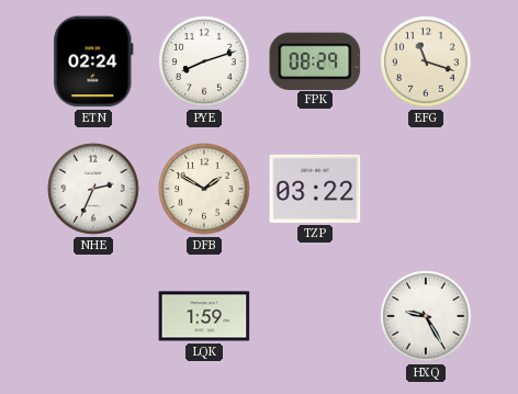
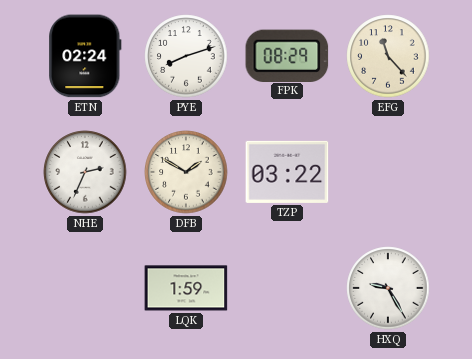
EFG: 11:18 -> 11:23
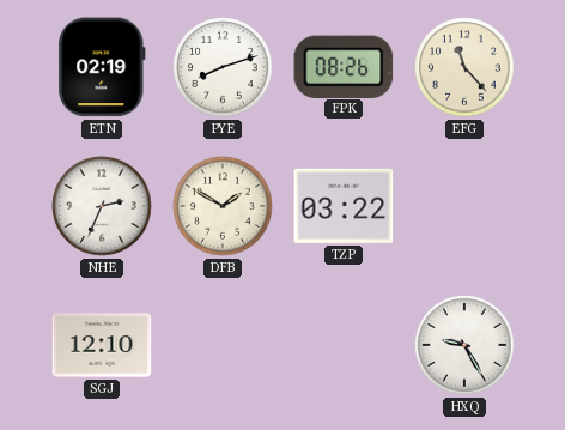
ETN: 02:24 -> 02:19
FPK: 08:29 -> 08:26
SGJ: none -> 12:10
LQK: 1:59 -> none
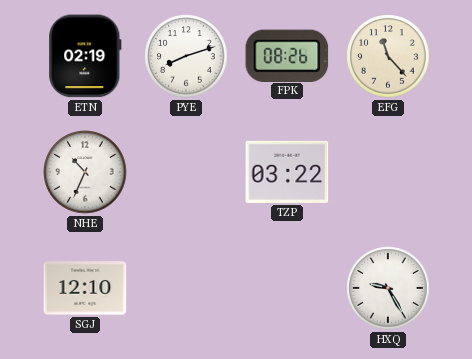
NHE: 2:34 -> 10:34
DFB: 1:50 -> none
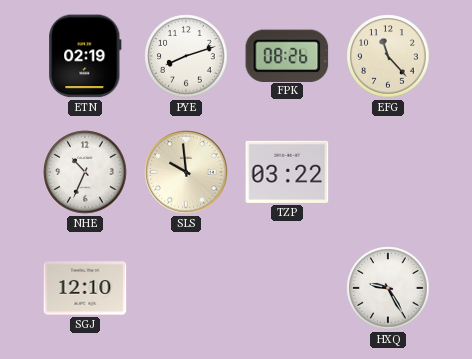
SLS: none -> 9:59
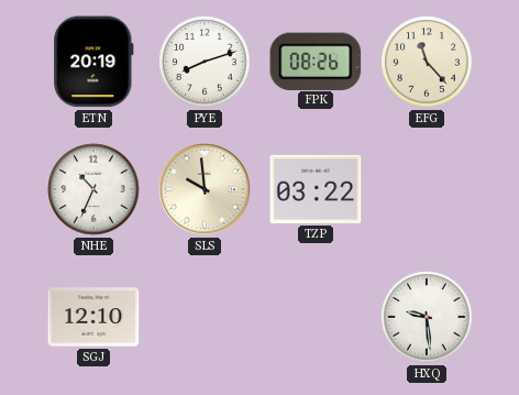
ETN: 02:19 -> 20:19
HXQ: 9:25 -> 9:29
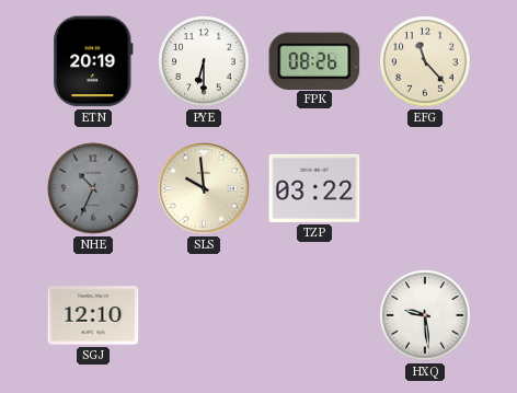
PYE: 8:12 -> 6:30
NHE dial: white -> grey
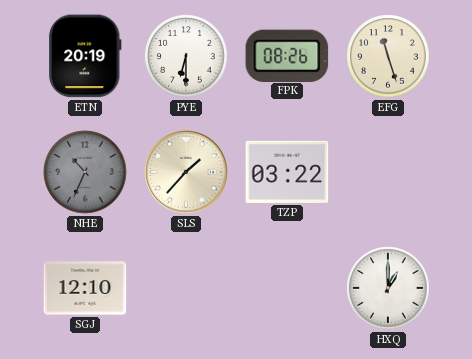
EFG: 11:23 -> 11:27
SLS: 9:59 -> 1:37
HXQ: 9:29 -> 1:00
